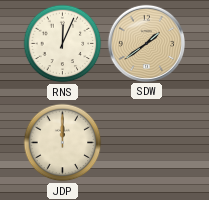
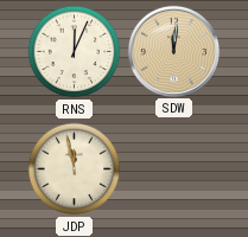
SDW: 1:39 -> 12:01
JDP: 12:00 -> 11:58
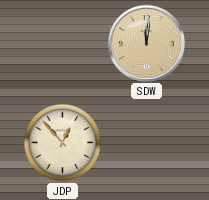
RNS: 12:04 -> none
JDP: 11:58 -> 12:53
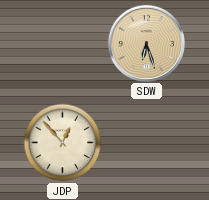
SDW: 12:01 -> 6:27
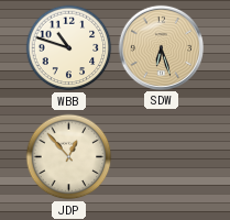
WBB: none -> 10:48
